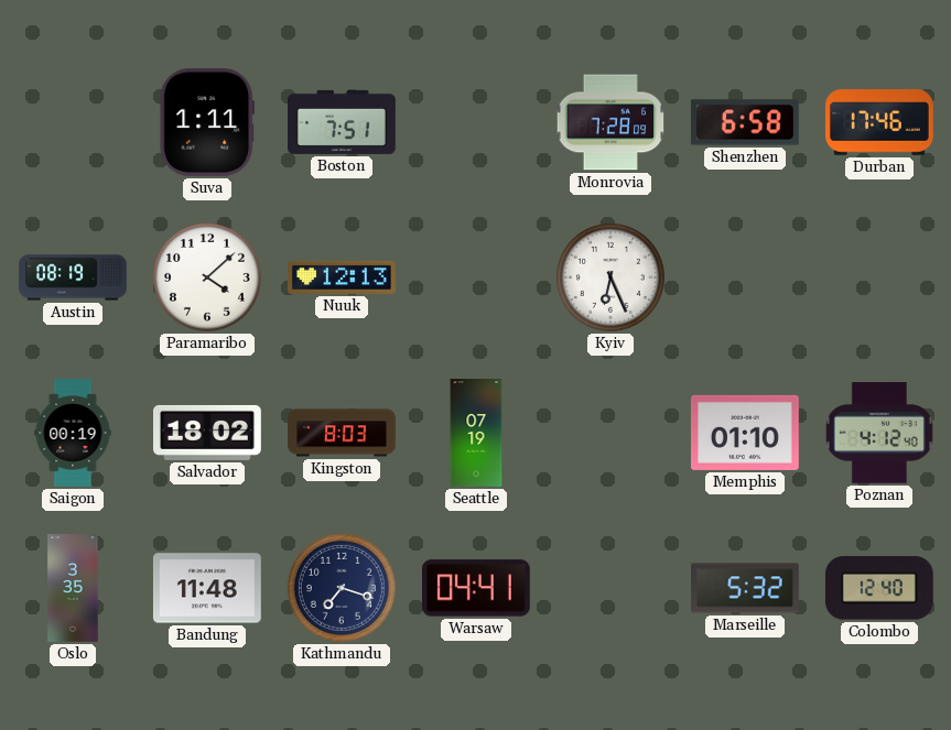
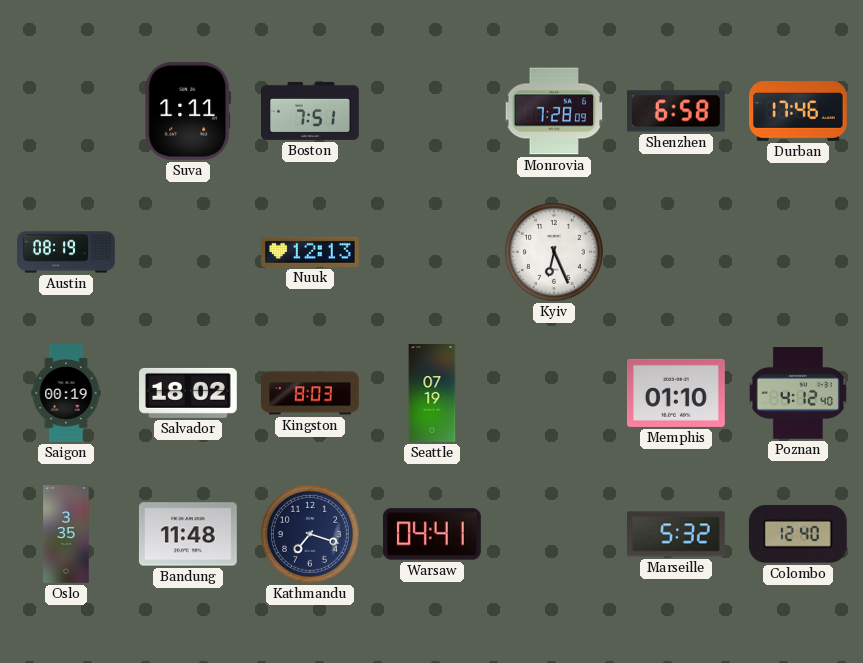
Paramaribo: 4:08 -> none
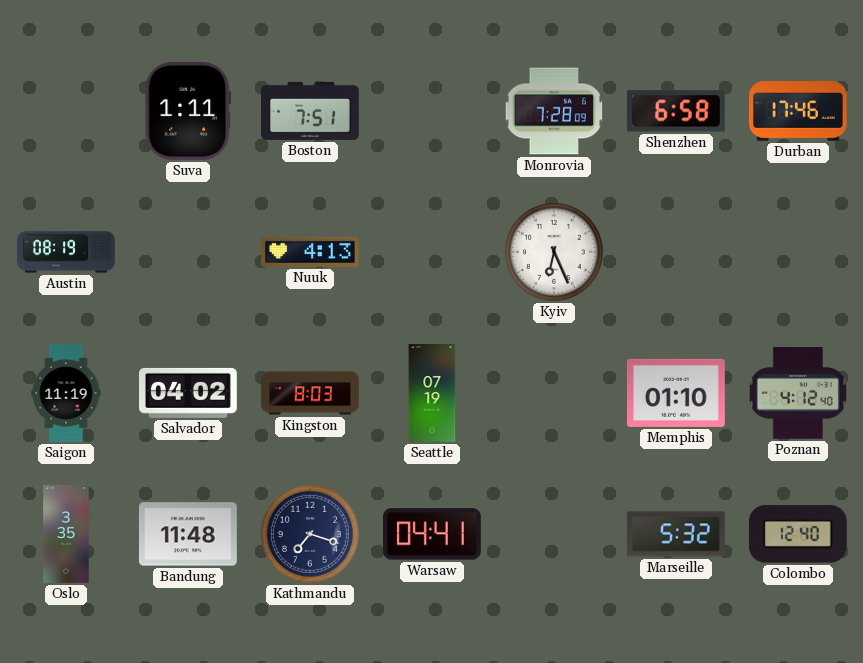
Nuuk: 12:13 -> 4:13
Saigon: 00:19 -> 11:19
Salvador: 18:02 -> 04:02
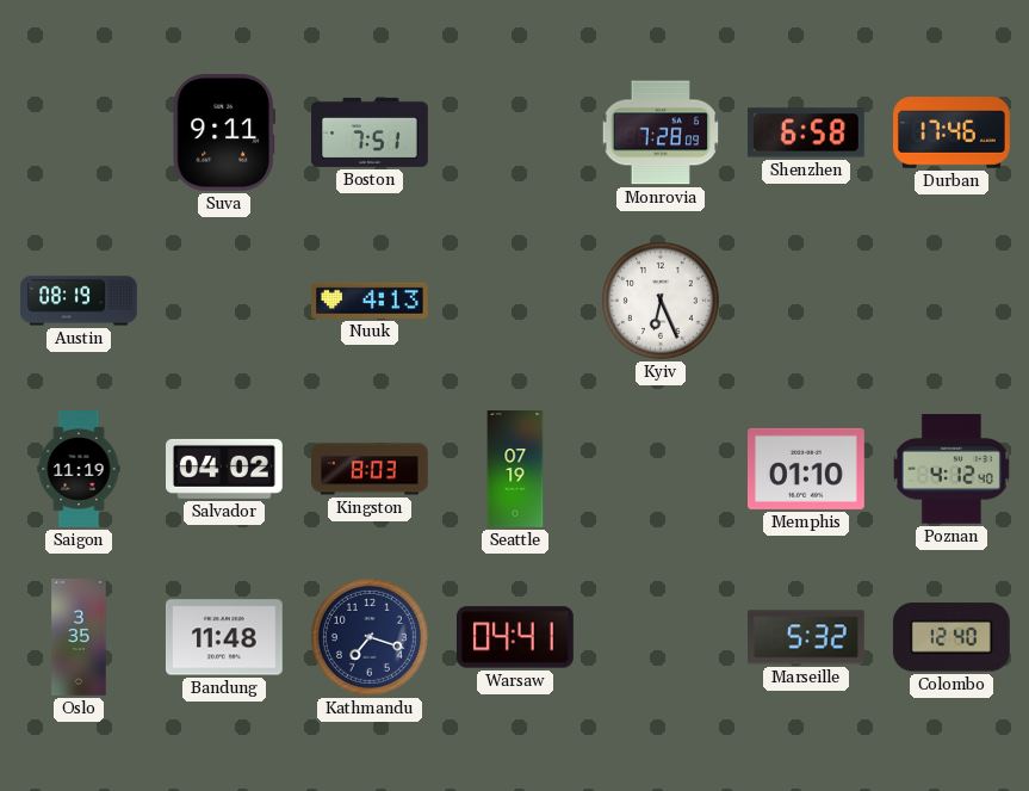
Suva: 1:11 -> 9:11
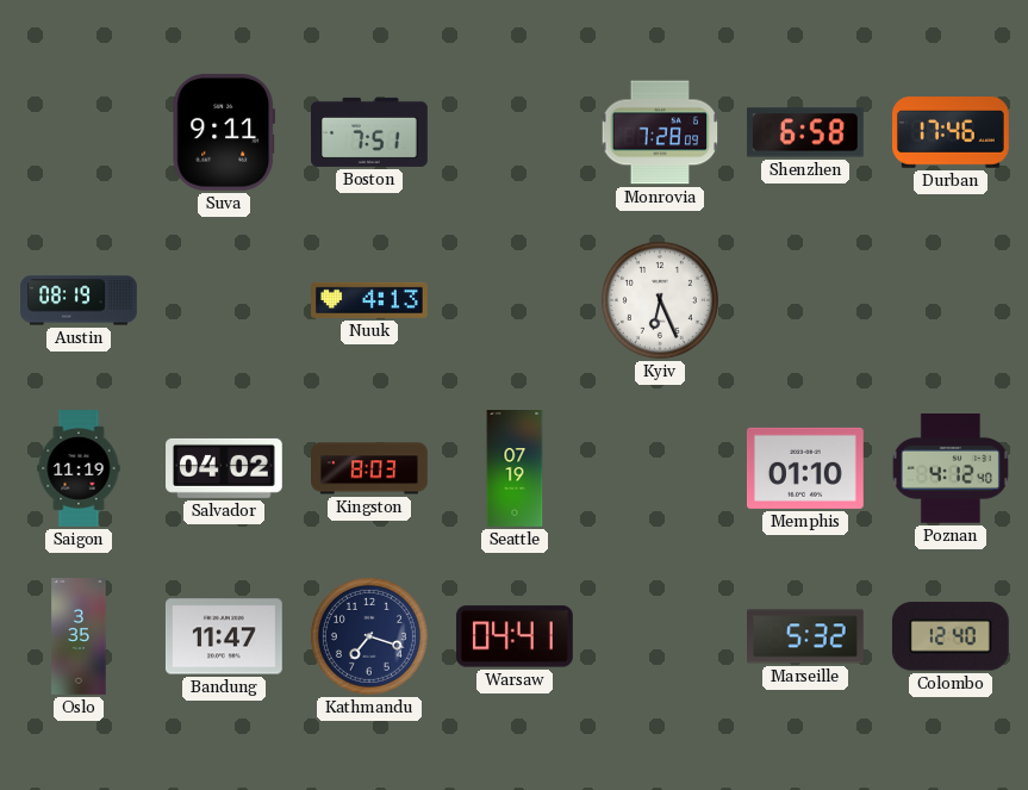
Bandung: 11:48 -> 11:47
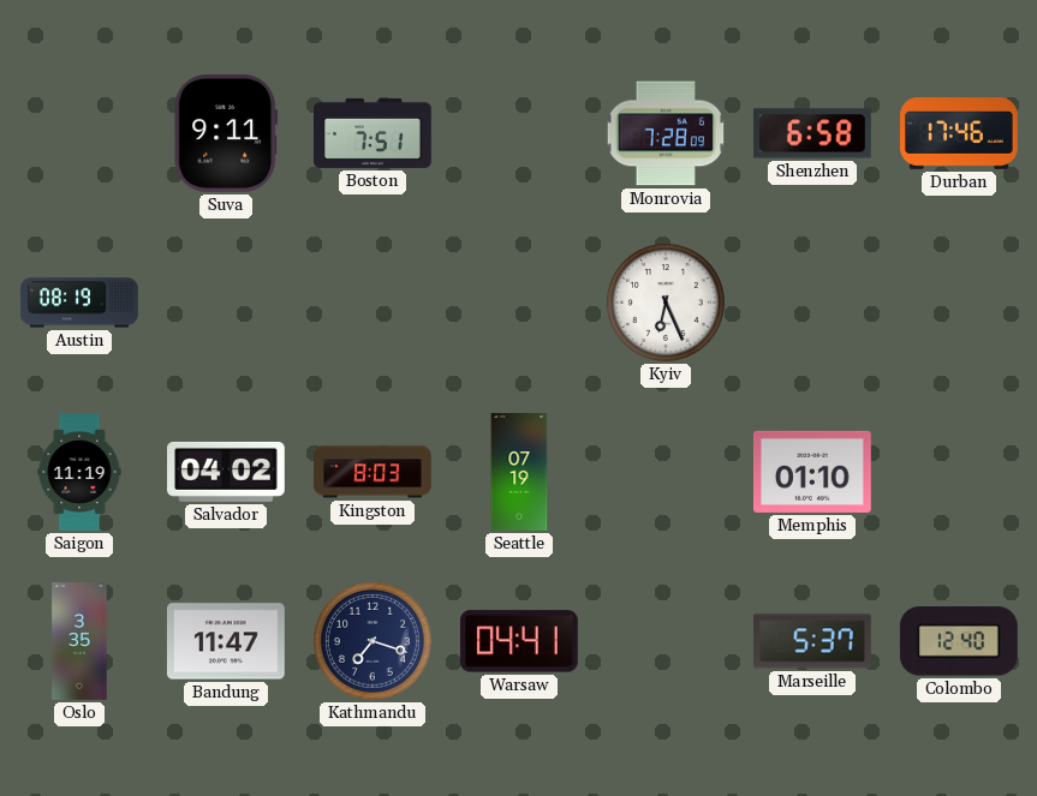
Nuuk: 4:13 -> none
Poznan: 4:12 -> none
Marseille: 5:32 -> 5:37
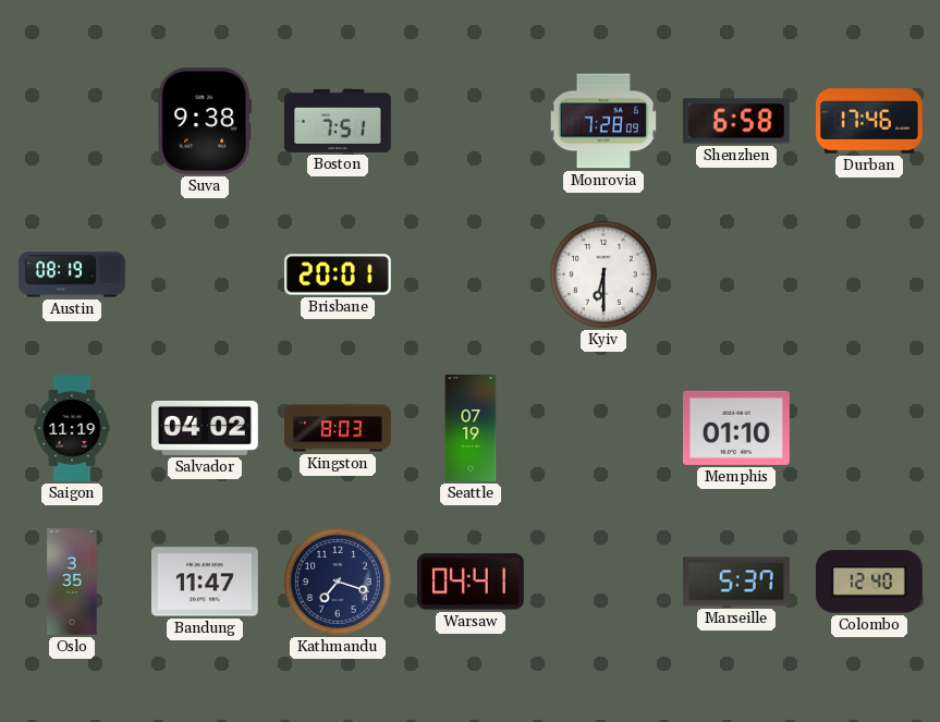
Suva: 9:11 -> 9:38
Brisbane: none -> 20:01
Kyiv: 6:26 -> 6:30
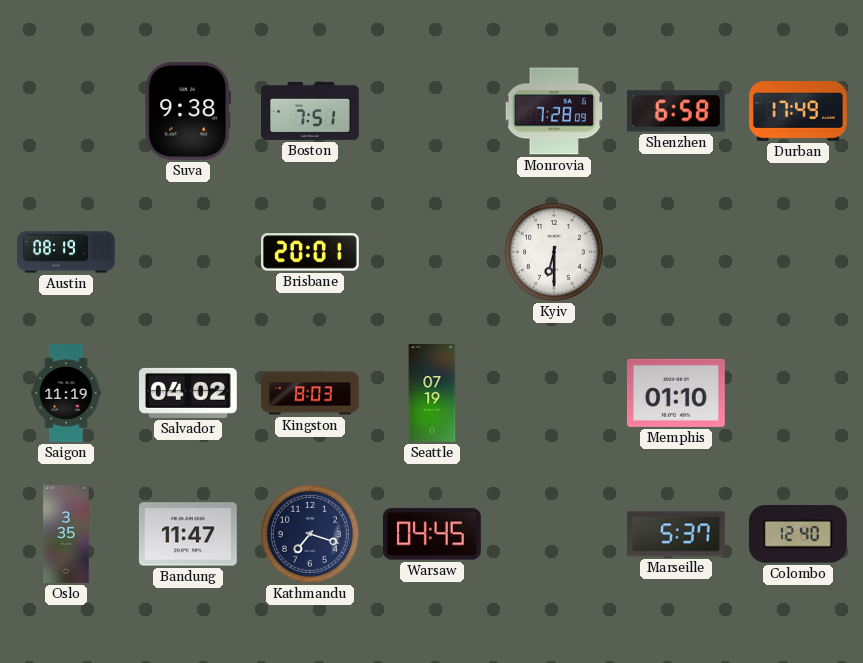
Durban: 17:46 -> 17:49
Warsaw: 04:41 -> 04:45
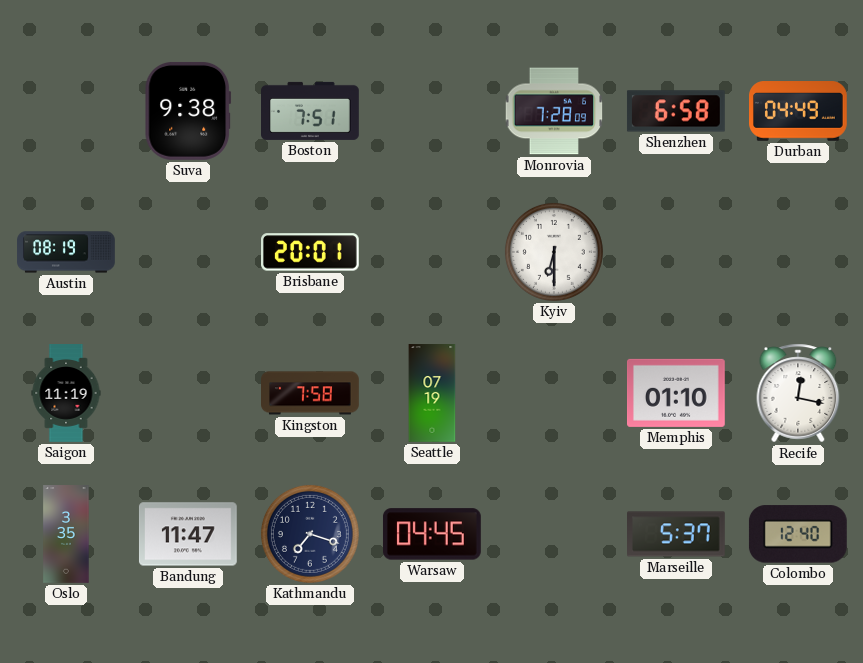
Durban: 17:49 -> 04:49
Salvador: 04:02 -> none
Kingston: 8:03 -> 7:58
Recife: none -> 12:17
